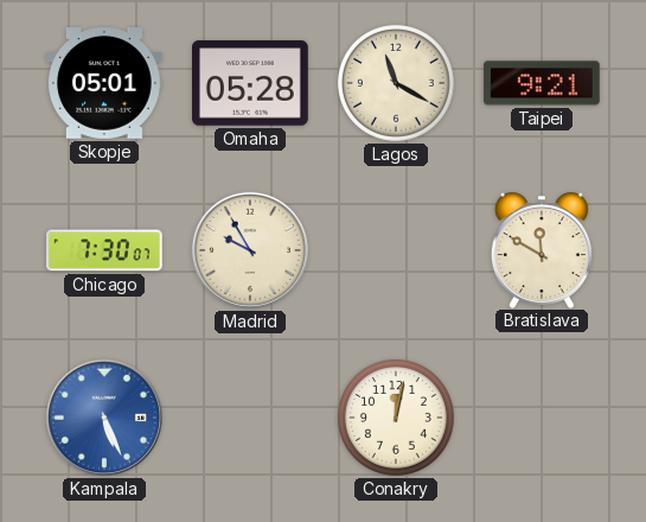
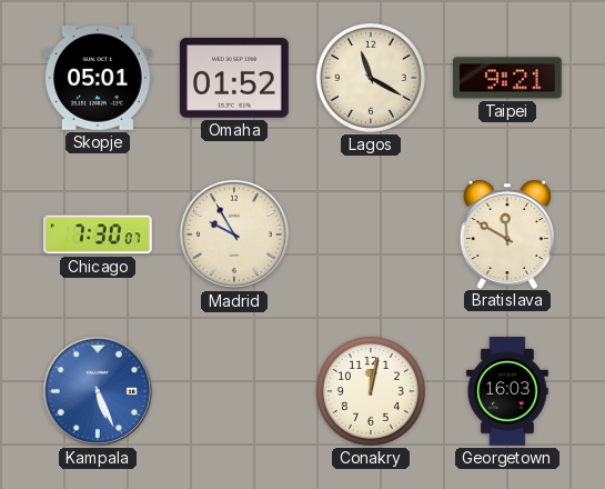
Omaha: 05:28 -> 01:52
Georgetown: none -> 16:03
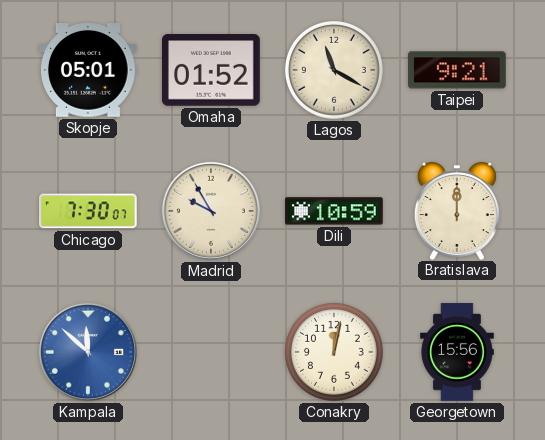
Dili: none -> 10:59
Bratislava: 11:50 -> 12:00
Kampala: 5:26 -> 11:52
Georgetown: 16:03 -> 15:56
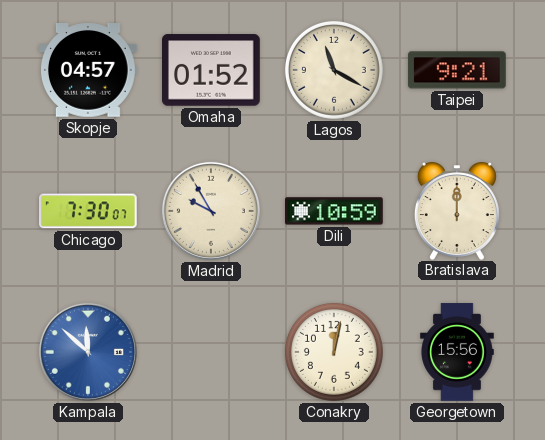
Skopje: 05:01 -> 04:57
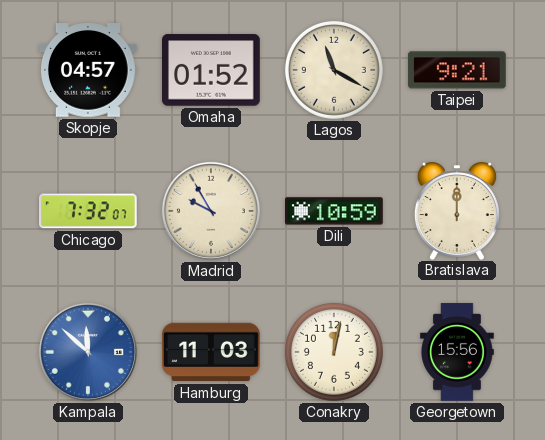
Chicago: 7:30 -> 7:32
Hamburg: none -> 11:03
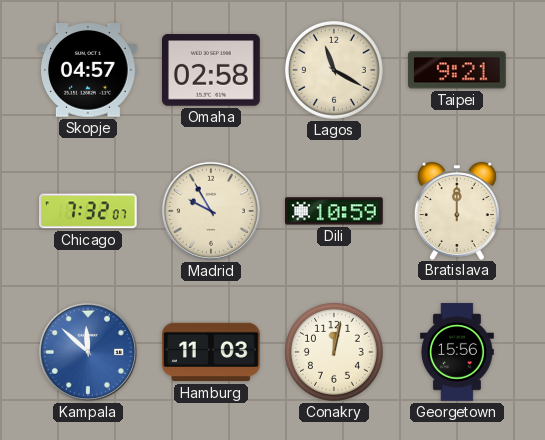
Omaha: 01:52 -> 02:58
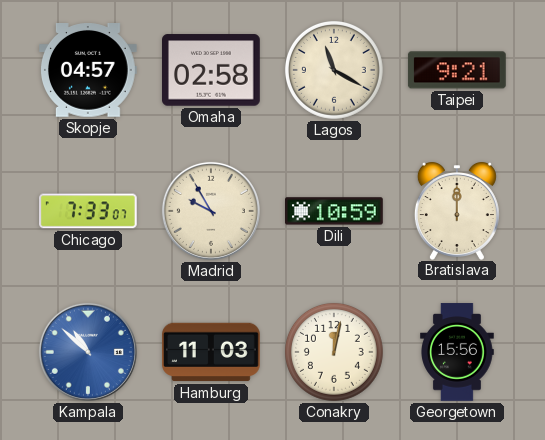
Chicago: 7:32 -> 7:33
Kampala: 11:52 -> 10:52
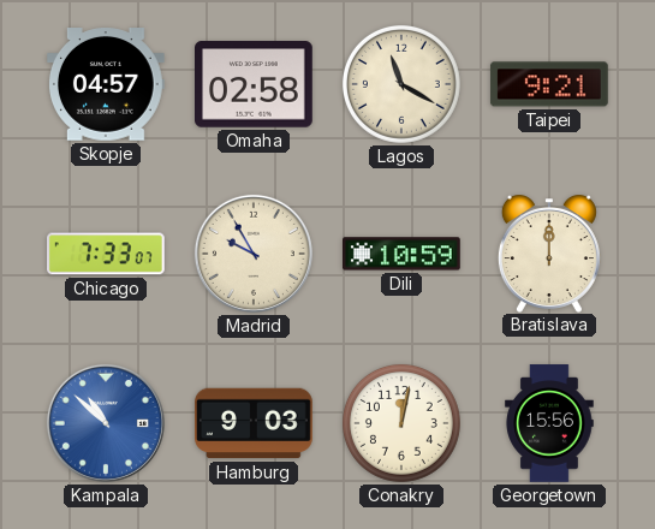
Hamburg: 11:03 -> 9:03
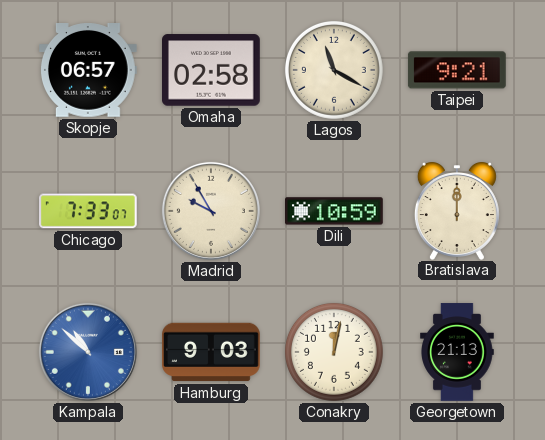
Skopje: 04:57 -> 06:57
Georgetown: 15:56 -> 21:13
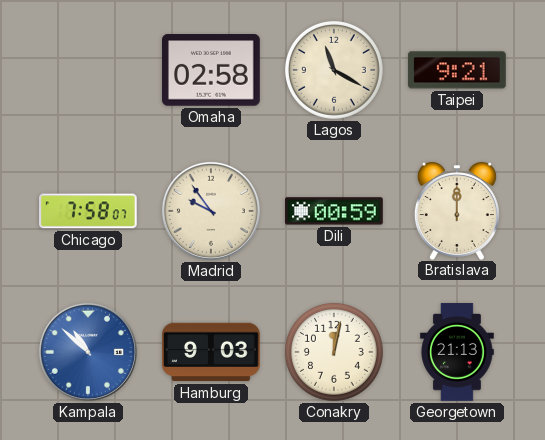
Skopje: 06:57 -> none
Chicago: 7:33 -> 7:58
Madrid: 9:55 -> 9:54
Dili: 10:59 -> 00:59
